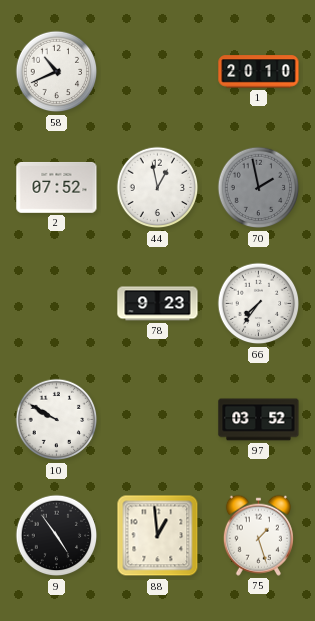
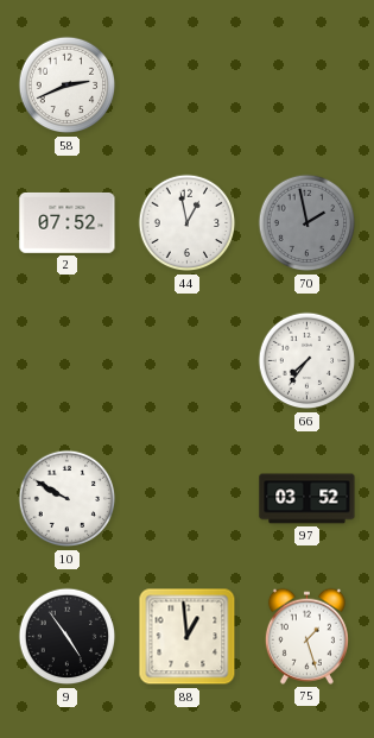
58: 10:41 -> 2:41
1: 20:10 -> none
78: 9:23 -> none
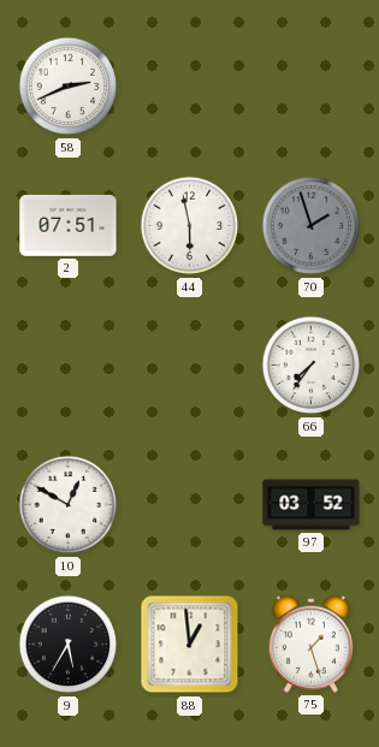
2: 07:52 -> 07:51
44: 12:58 -> 5:58
70: 1:58 -> 1:57
10: 9:50 -> 12:50
9: 4:54 -> 5:35
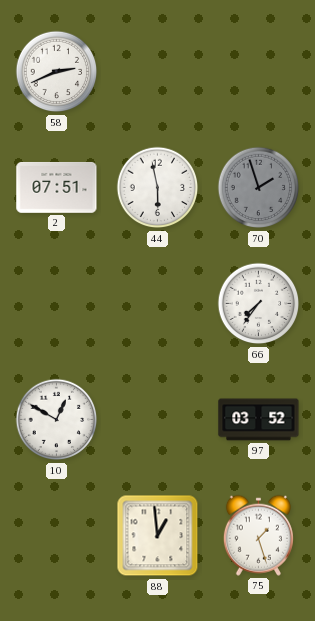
9: 5:35 -> none
